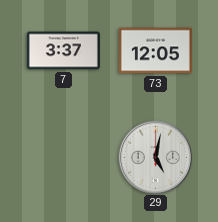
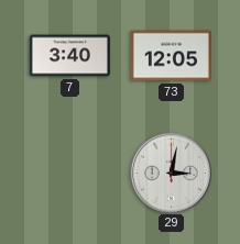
7: 3:37 -> 3:40
29: 5:02 -> 3:02
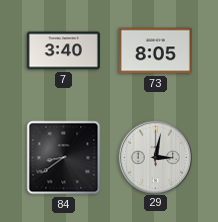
73: 12:05 -> 8:05
84: none -> 8:39
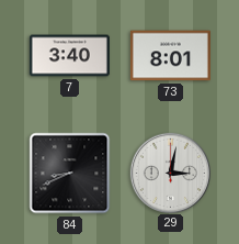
73: 8:05 -> 8:01
84: 8:39 -> 8:41
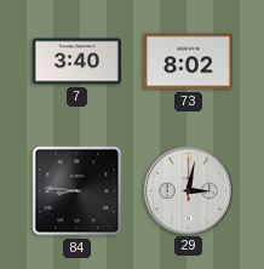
73: 8:01 -> 8:02
84: 8:41 -> 8:46
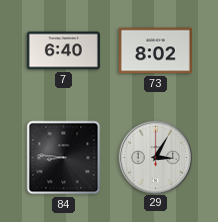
7: 3:40 -> 6:40
29: 3:02 -> 3:05
